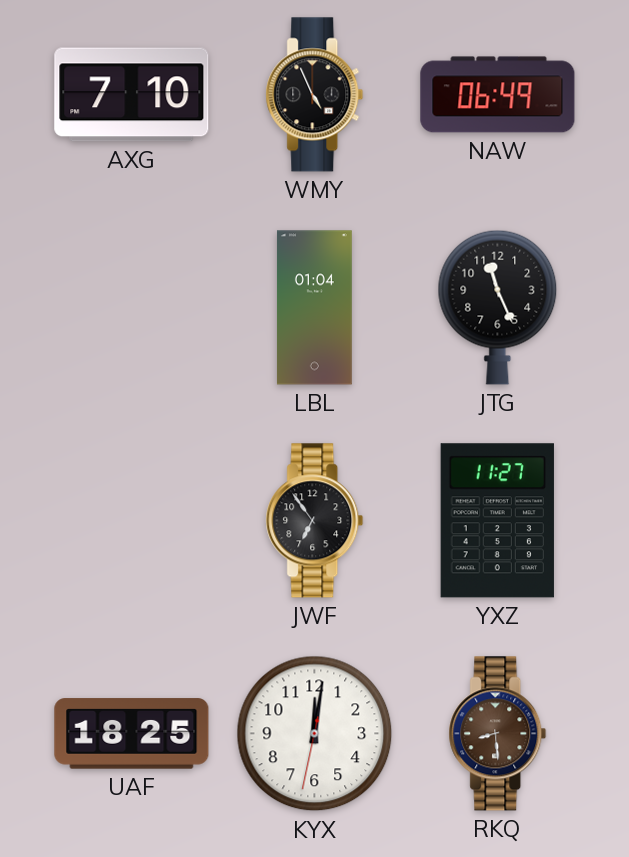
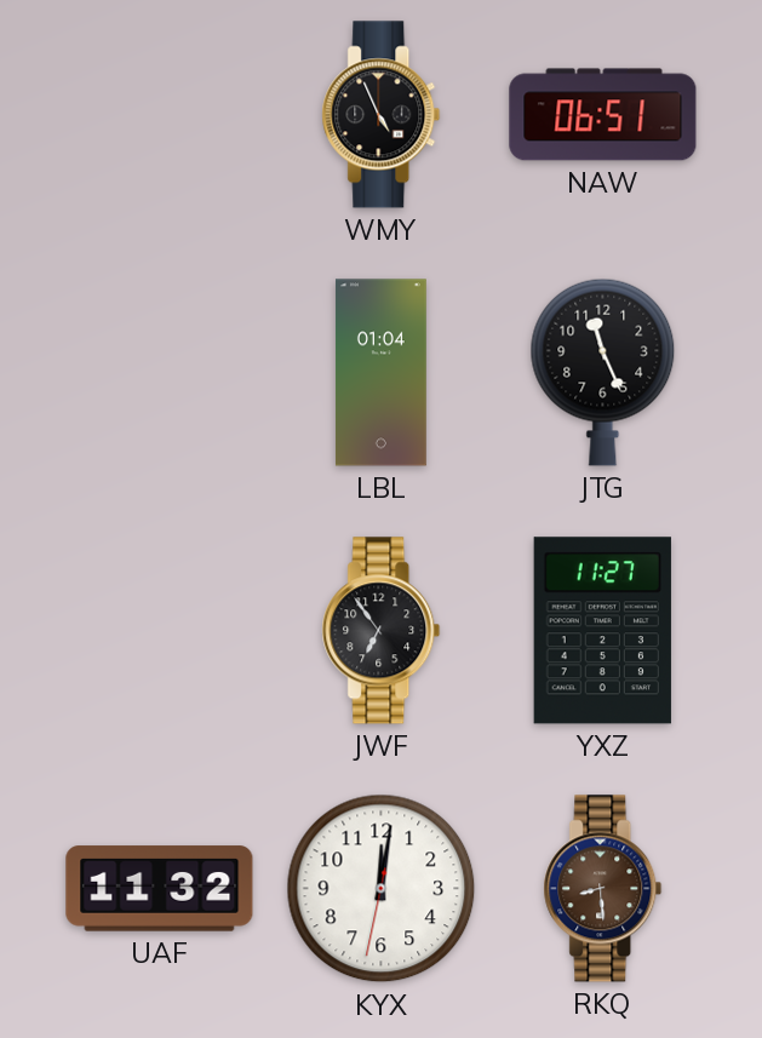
AXG: 7:10 -> none
NAW: 06:49 -> 06:51
UAF: 18:25 -> 11:32
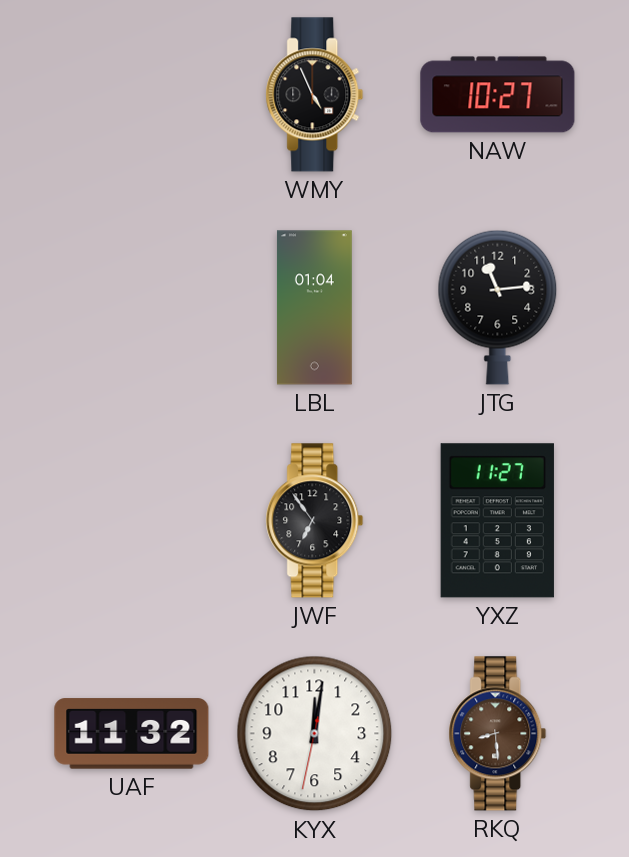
NAW: 06:51 -> 10:27
JTG: 11:26 -> 11:14
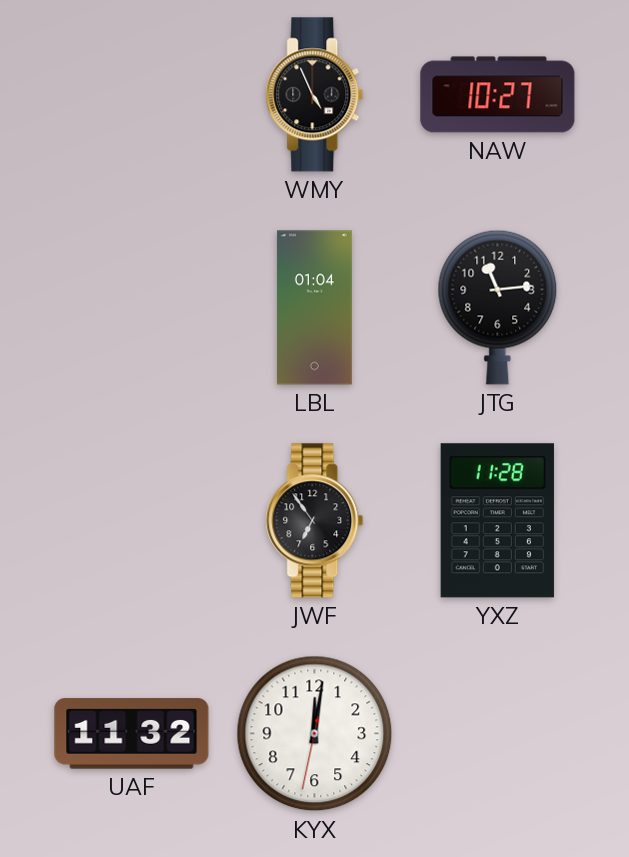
YXZ: 11:27 -> 11:28
RKQ: 8:29 -> none
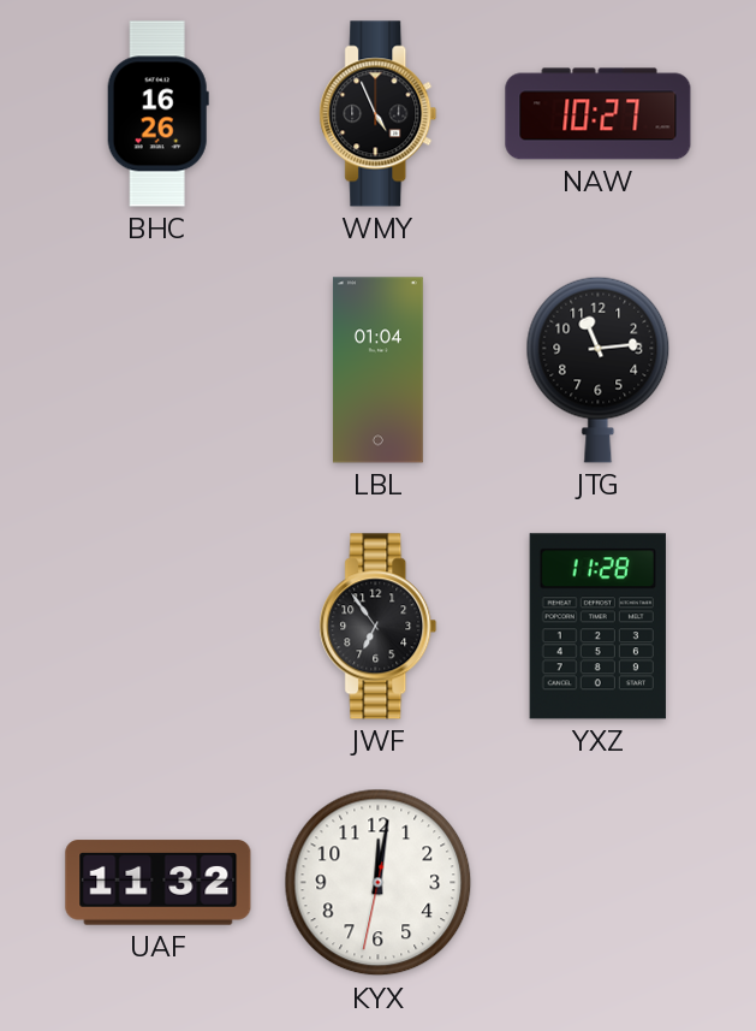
BHC: none -> 16:26
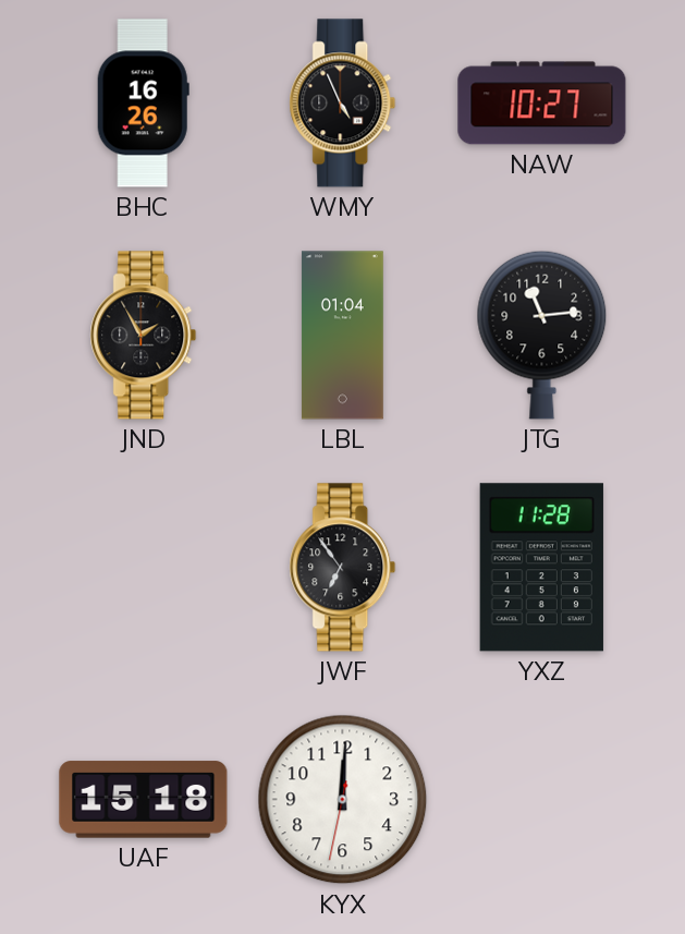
JND: none -> 1:55
UAF: 11:32 -> 15:18
KYX: 12:01 -> 12:00
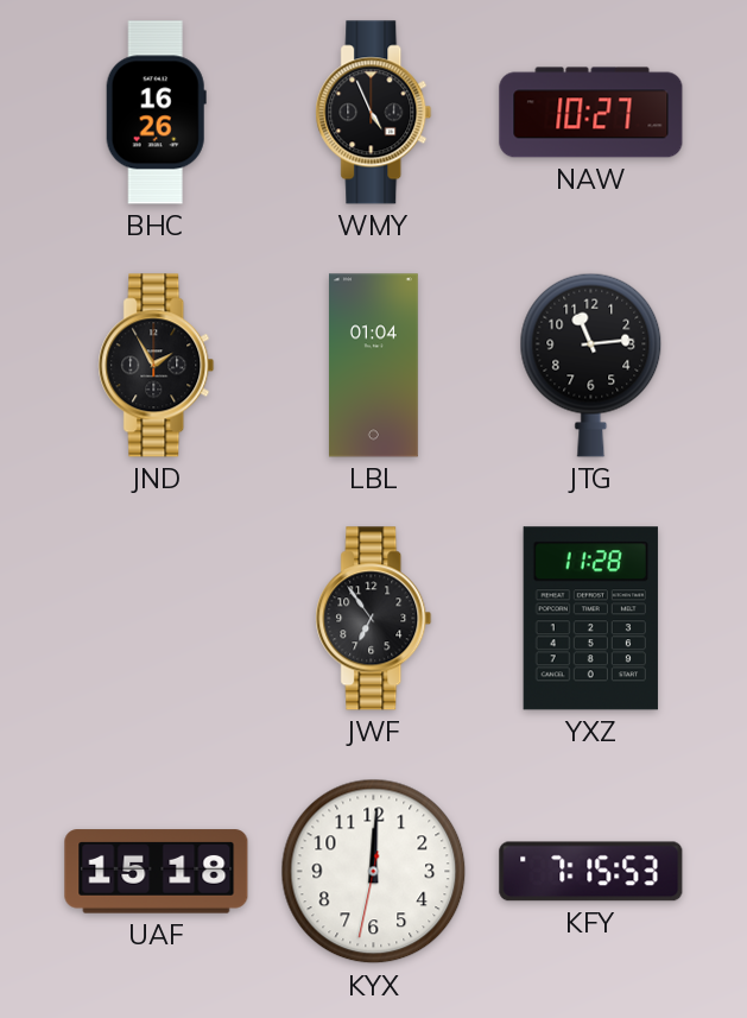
KFY: none -> 7:15
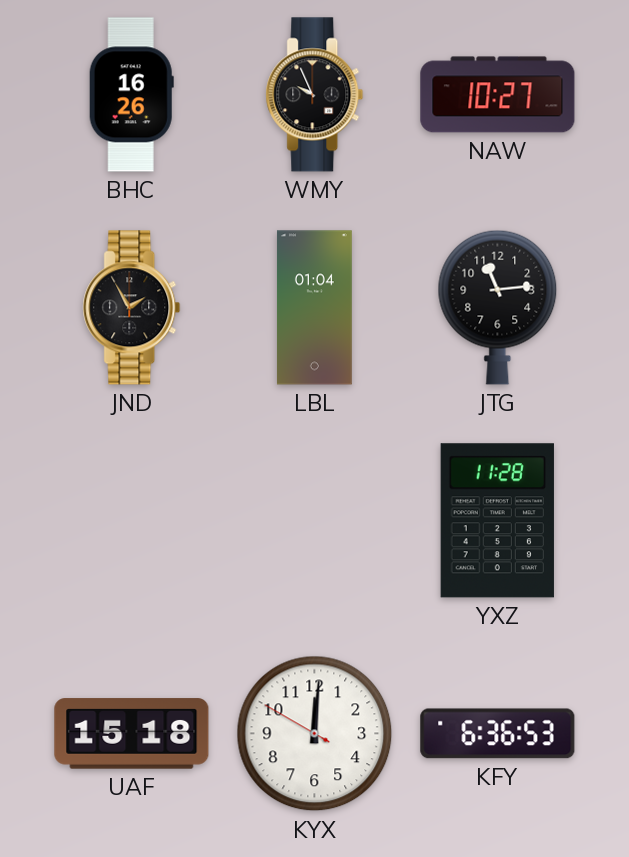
WMY: 4:56 -> 9:56
JWF: 6:54 -> none
KYX: 12:00:32 -> 12:00:50
KFY: 7:15 -> 6:36
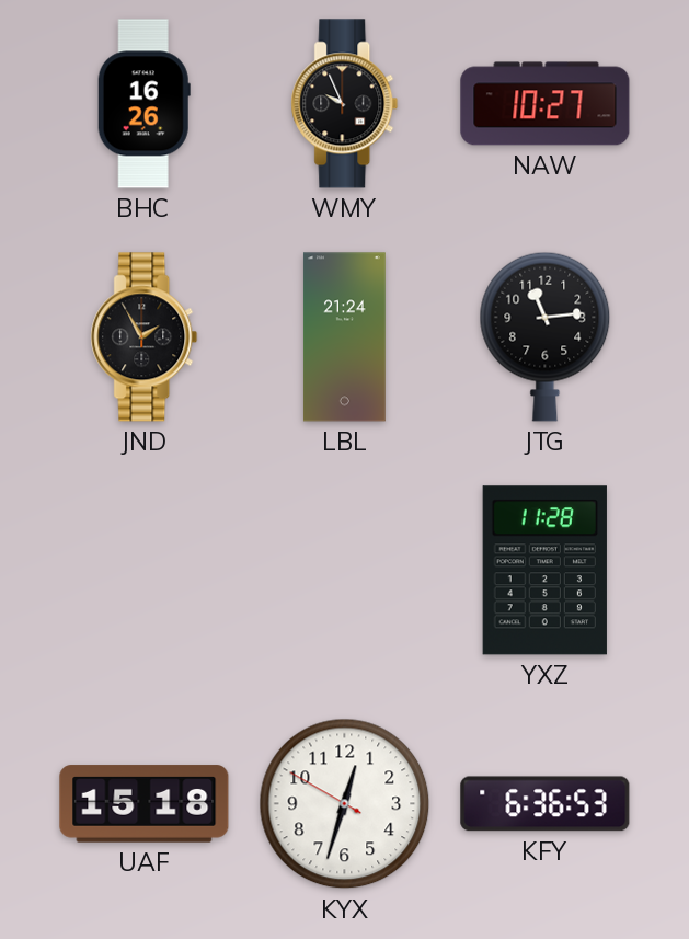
LBL: 01:04 -> 21:24
KYX: 12:00 -> 12:32
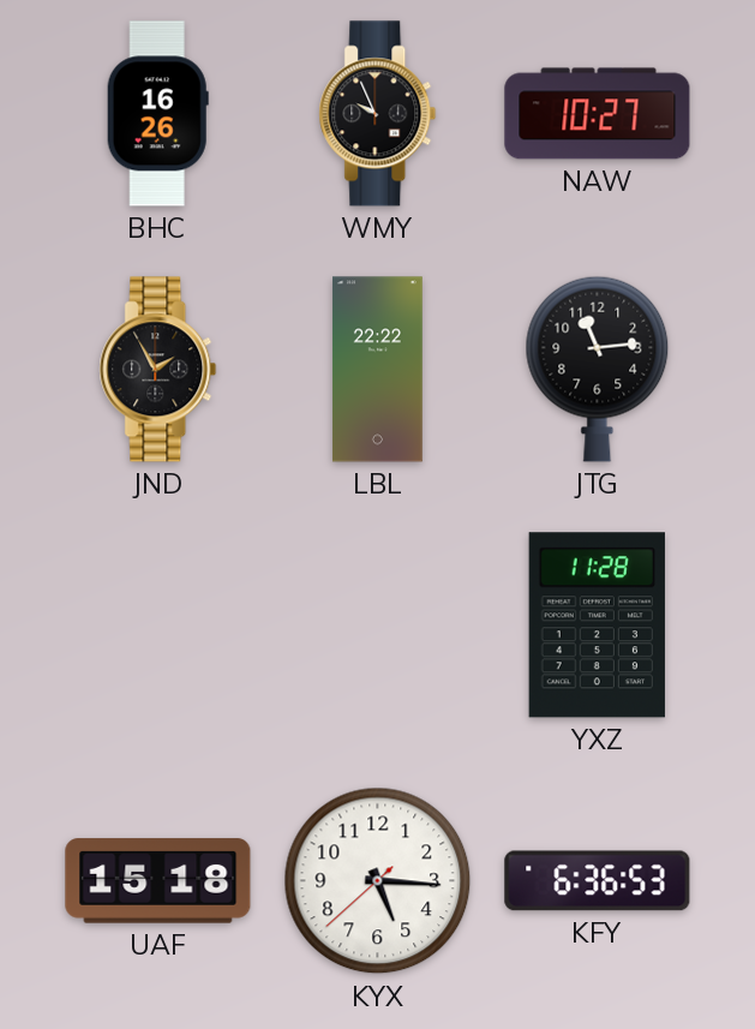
LBL: 21:24 -> 22:22
KYX: 12:32 -> 5:15
